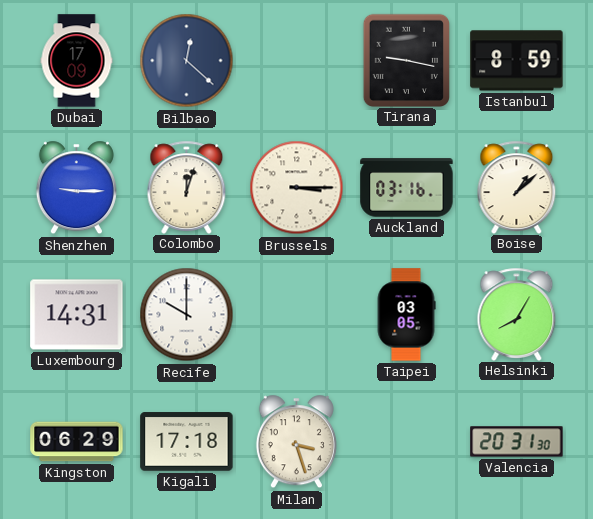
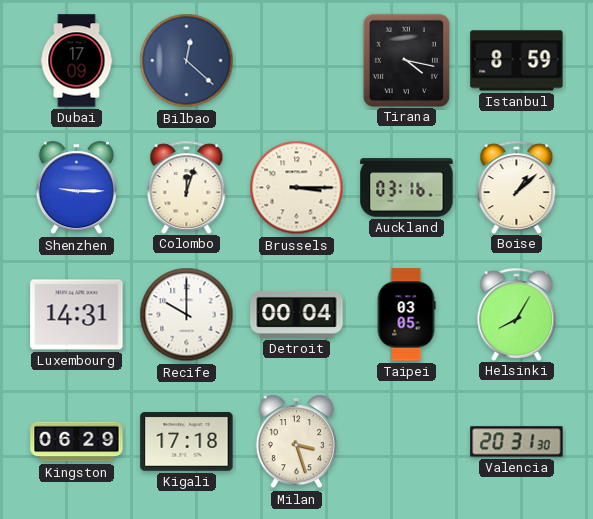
Tirana: 9:17 -> 4:17
Detroit: none -> 00:04
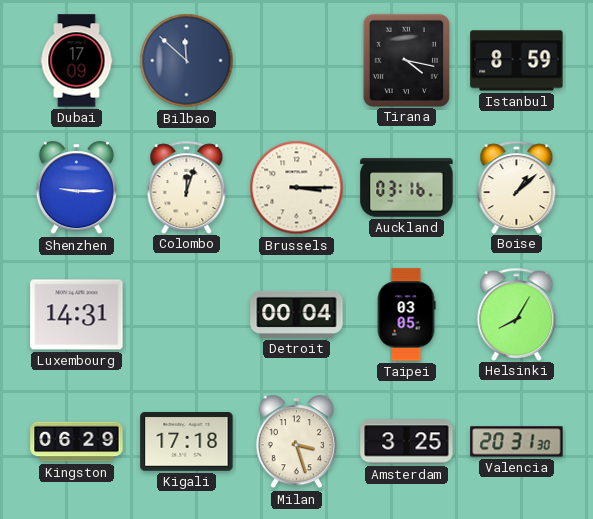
Bilbao: 12:22 -> 11:52
Recife: 10:00 -> none
Amsterdam: none -> 3:25
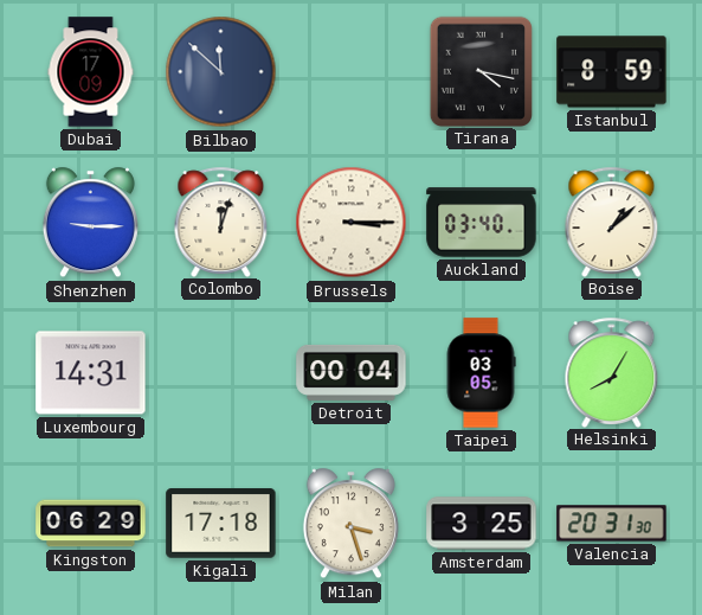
Auckland: 03:16 -> 03:40
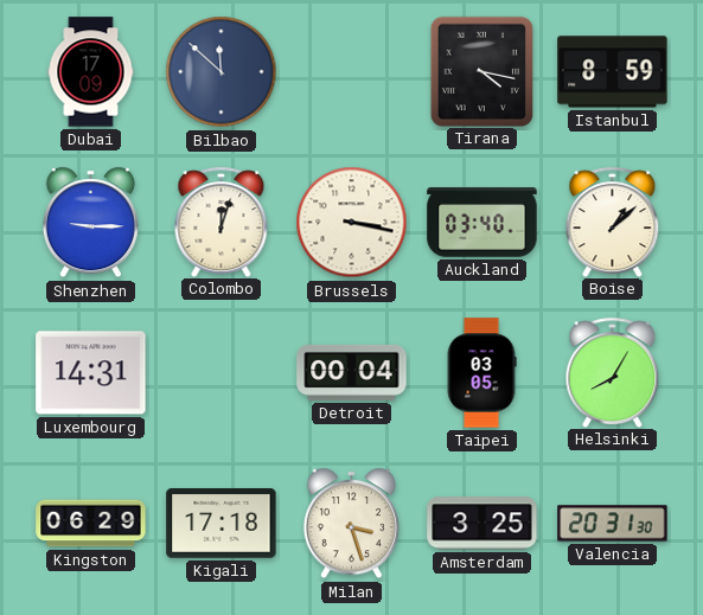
Brussels: 3:15 -> 3:17
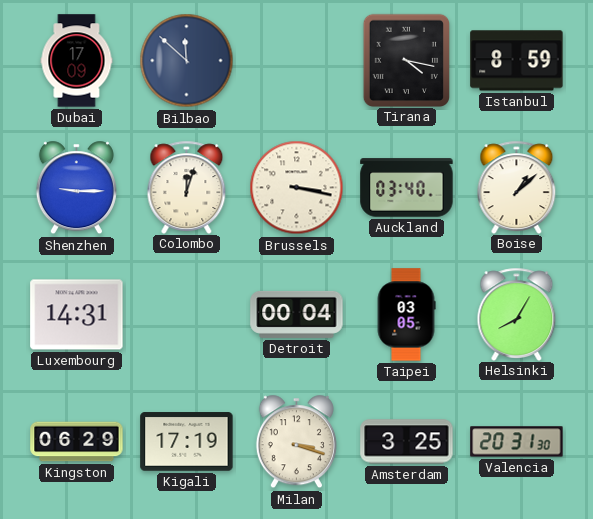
Kigali: 17:18 -> 17:19
Milan: 3:27 -> 3:18
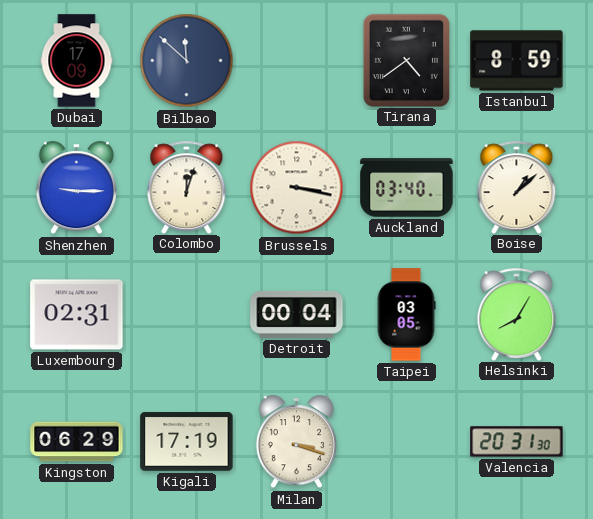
Tirana: 4:17 -> 4:39
Luxembourg: 14:31 -> 02:31
Amsterdam: 3:25 -> none
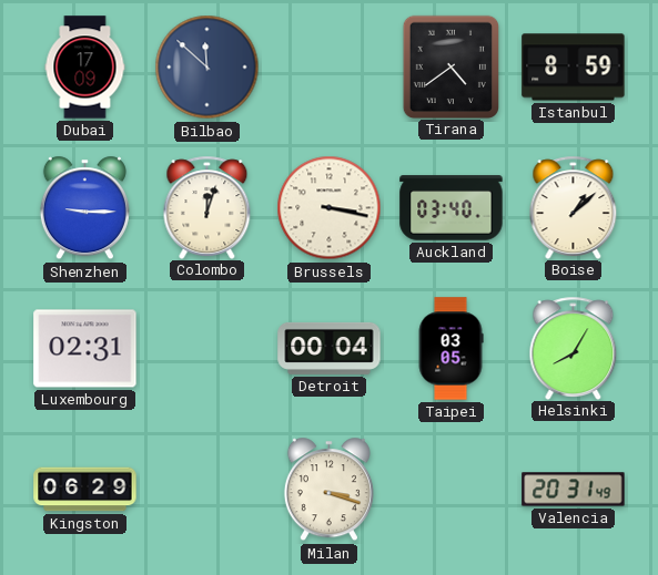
Kigali: 17:19 -> none
Valencia: 20:31:30 -> 20:31:49
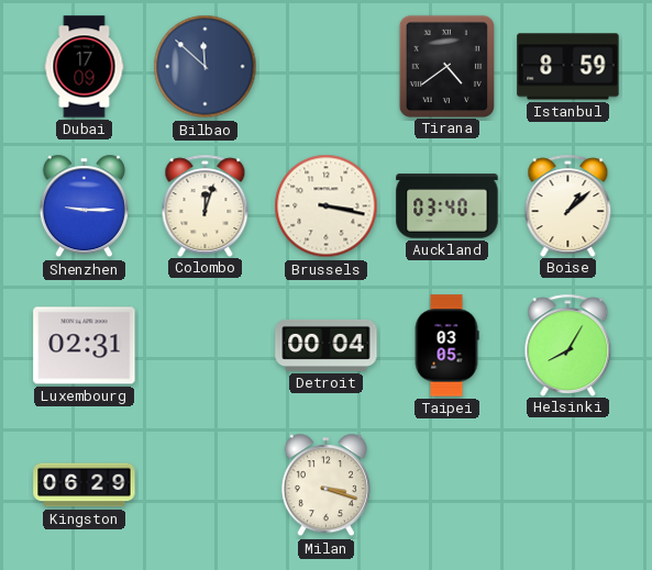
Valencia: 20:31 -> none
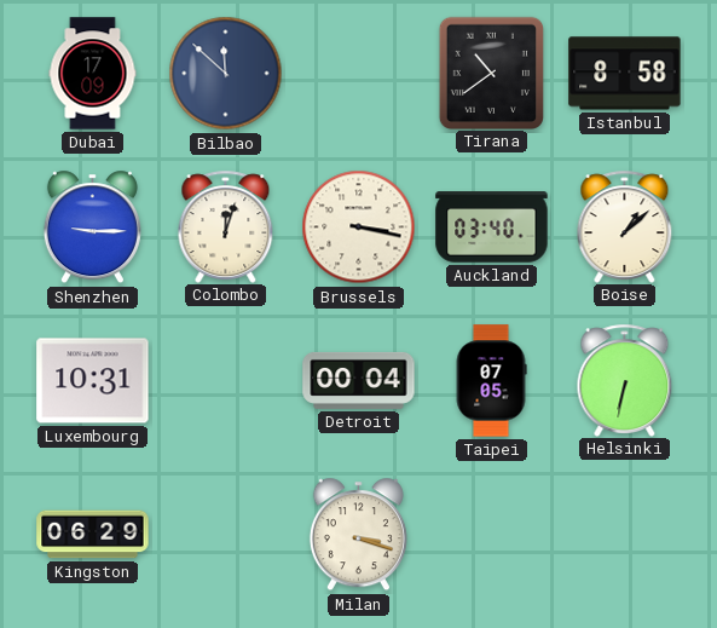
Tirana: 4:39 -> 10:39
Istanbul: 8:59 -> 8:58
Luxembourg: 02:31 -> 10:31
Taipei: 03:05 -> 07:05
Helsinki: 8:05 -> 6:32
